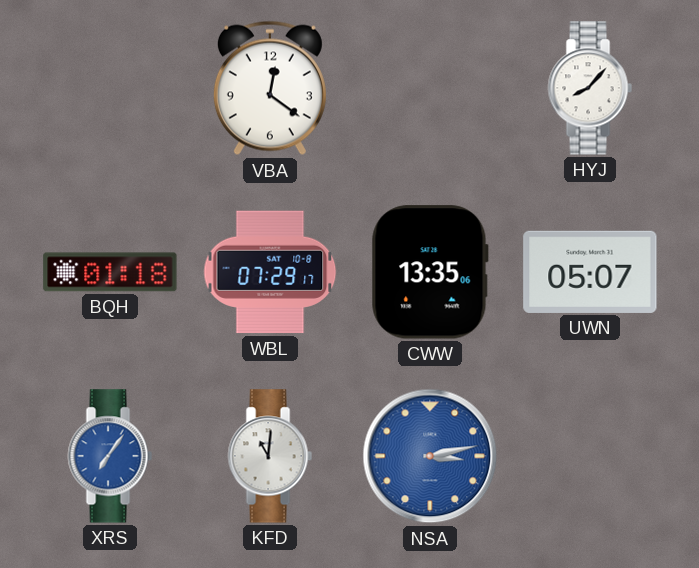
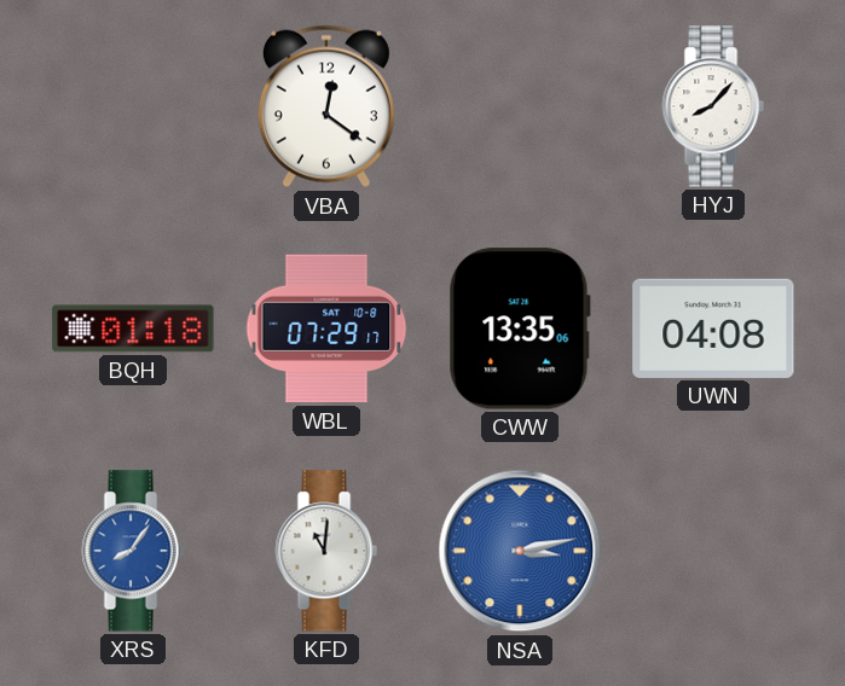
UWN: 05:07 -> 04:08
XRS: 7:06 -> 8:06
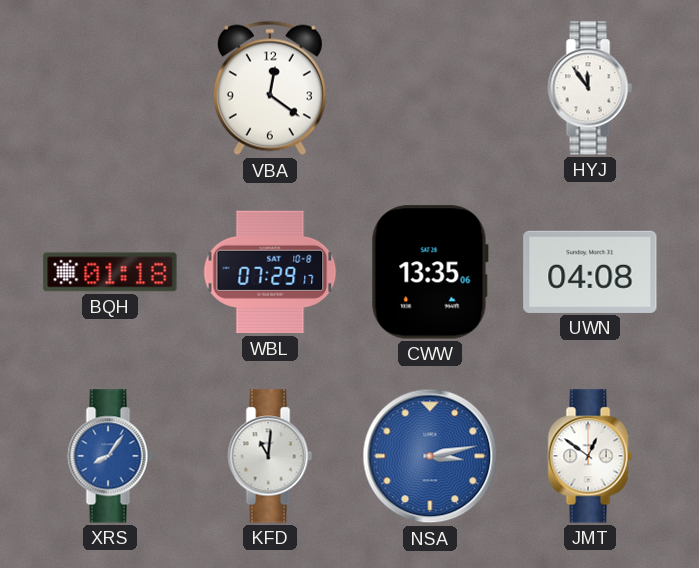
HYJ: 8:07 -> 11:54
JMT: none -> 12:51
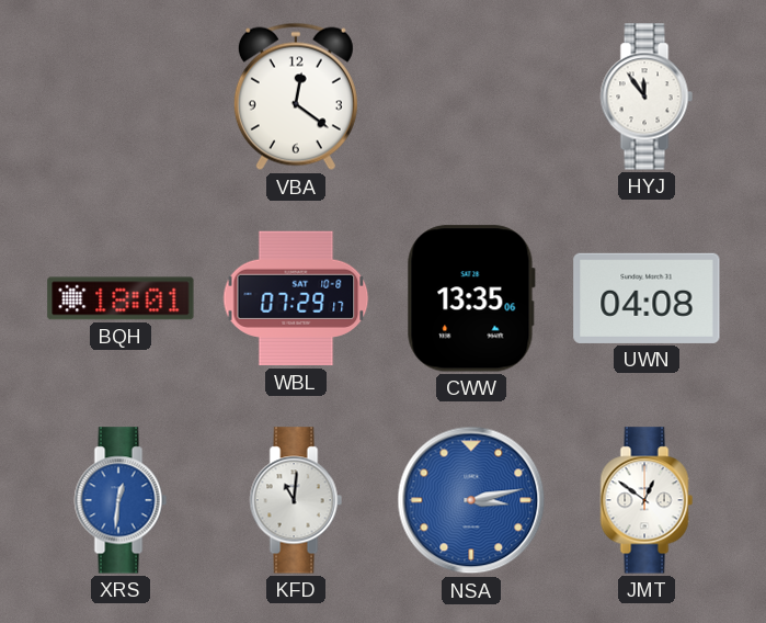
BQH: 01:18 -> 18:01
XRS: 8:06 -> 12:31
